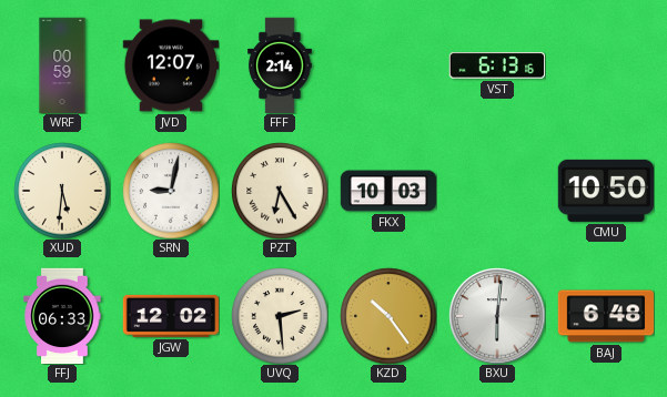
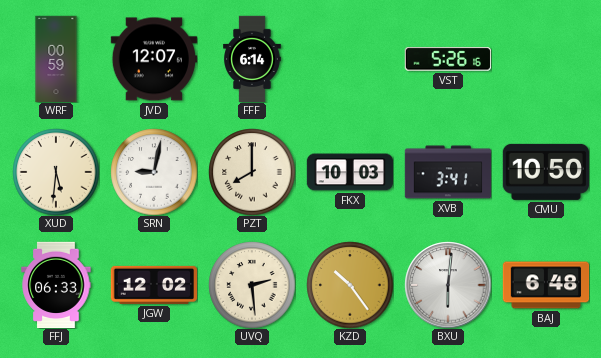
FFF: 2:14 -> 6:14
VST: 6:13 -> 5:26
PZT: 6:25 -> 8:00
XVB: none -> 3:41
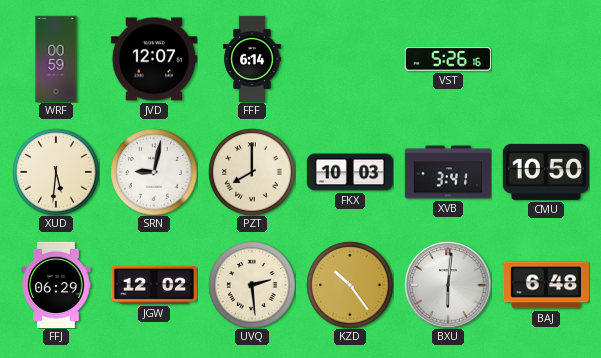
FFJ: 06:33 -> 06:29
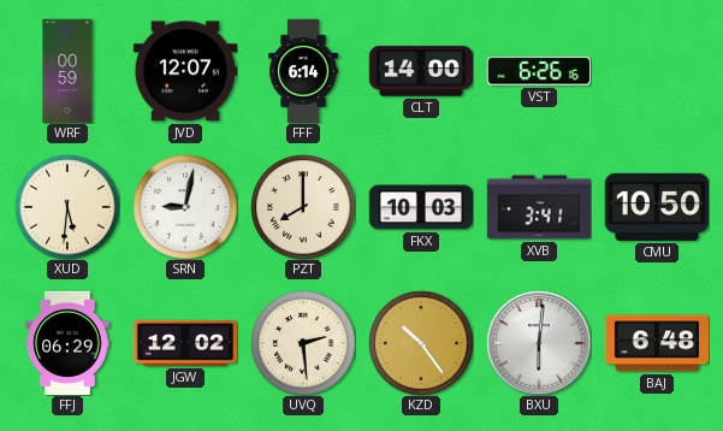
CLT: none -> 14:00
VST: 5:26 -> 6:26
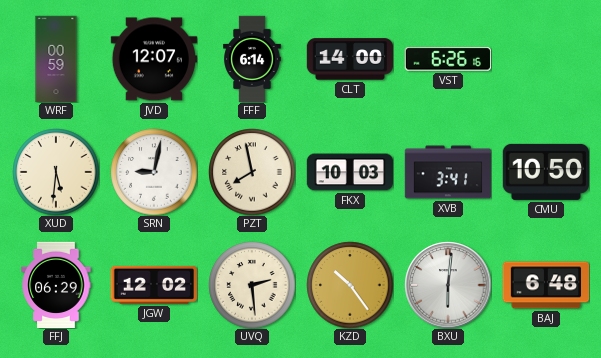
PZT: 8:00 -> 7:58
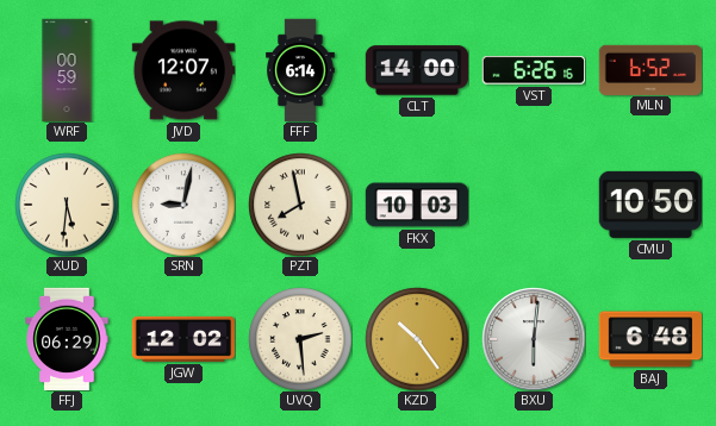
MLN: none -> 6:52
XVB: 3:41 -> none
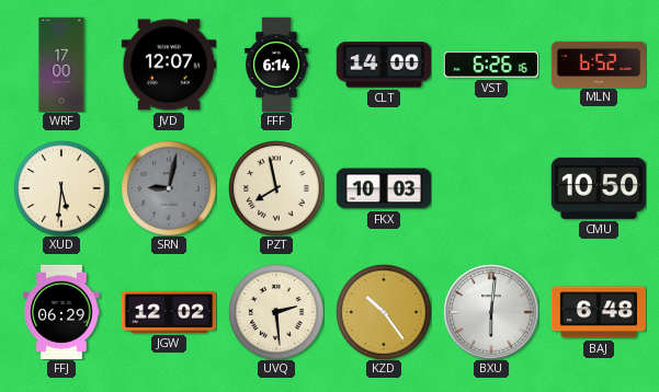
WRF: 00:59 -> 17:00
SRN dial: white -> grey
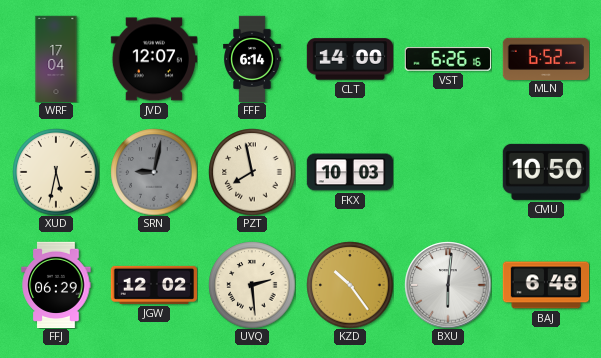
WRF: 17:00 -> 17:04
XUD: 5:31 -> 5:32
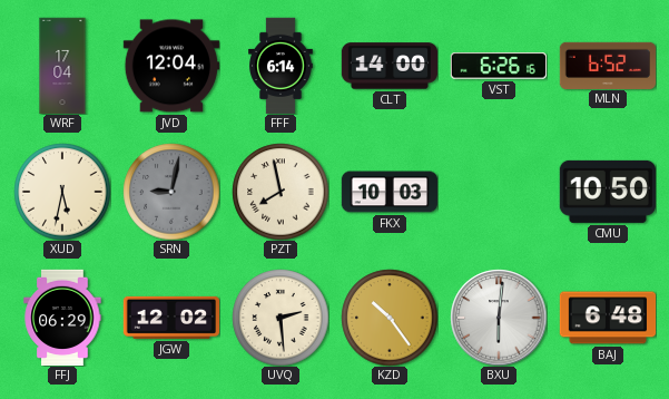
JVD: 12:07 -> 12:04
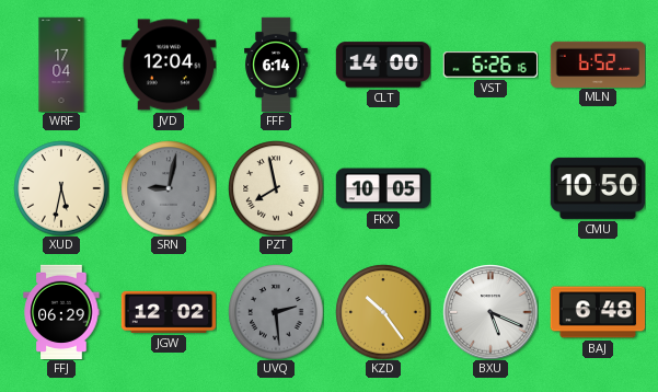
FKX: 10:03 -> 10:05
UVQ dial: cream -> grey
BXU: 6:01 -> 5:19
